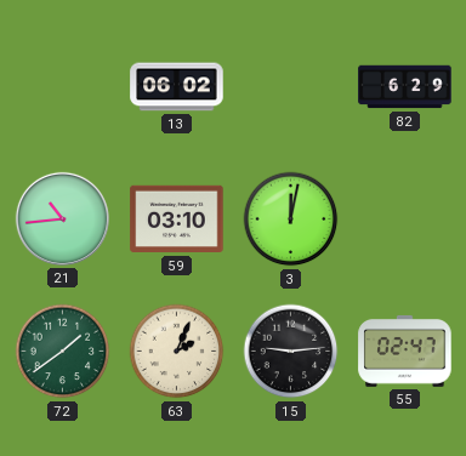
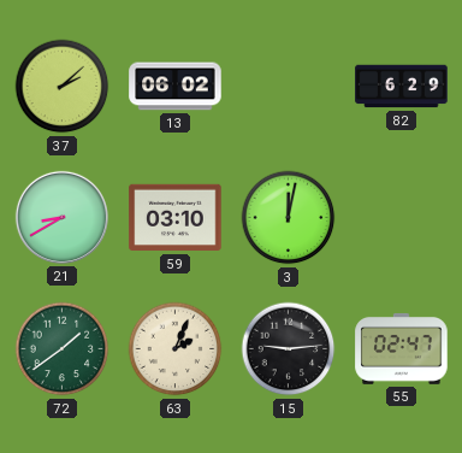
37: none -> 2:08
21: 10:44 -> 8:40
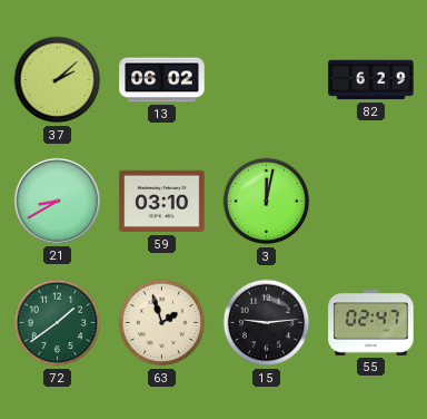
63: 2:04 -> 1:57
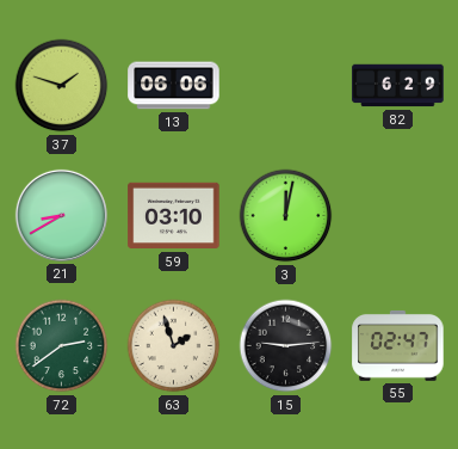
37: 2:08 -> 1:48
13: 06:02 -> 06:06
72: 1:39 -> 2:39
